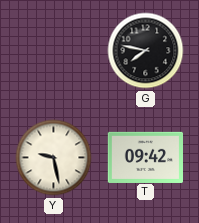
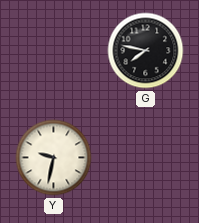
Y: 9:28 -> 9:32
T: 09:42 -> none
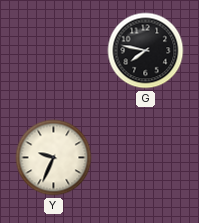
Y: 9:32 -> 9:34
